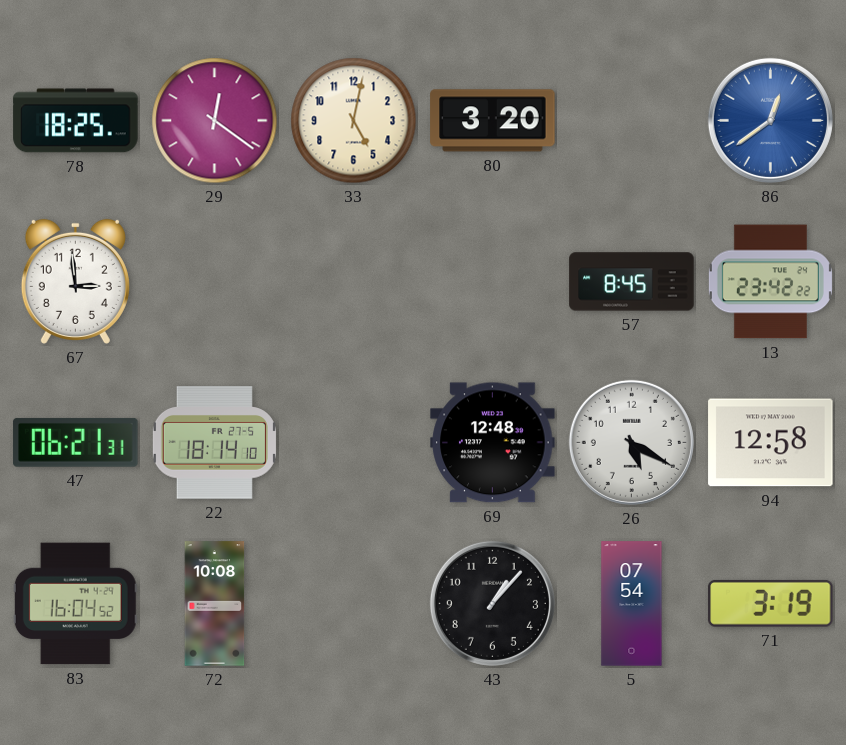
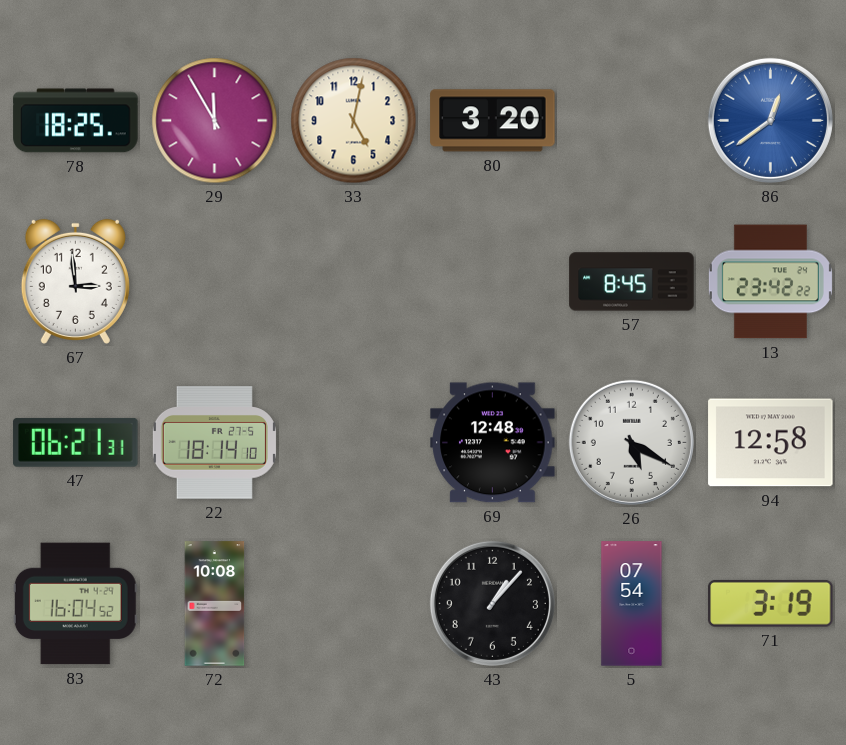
29: 12:21 -> 11:55
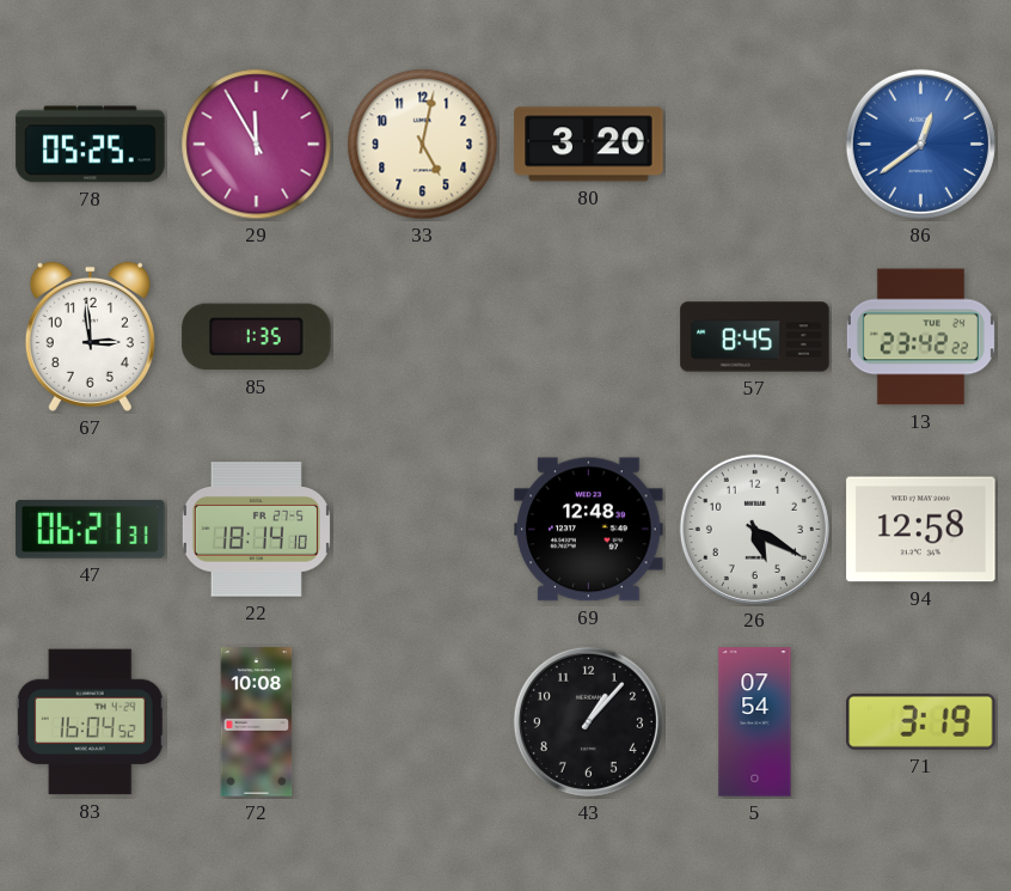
78: 18:25 -> 05:25
85: none -> 1:35
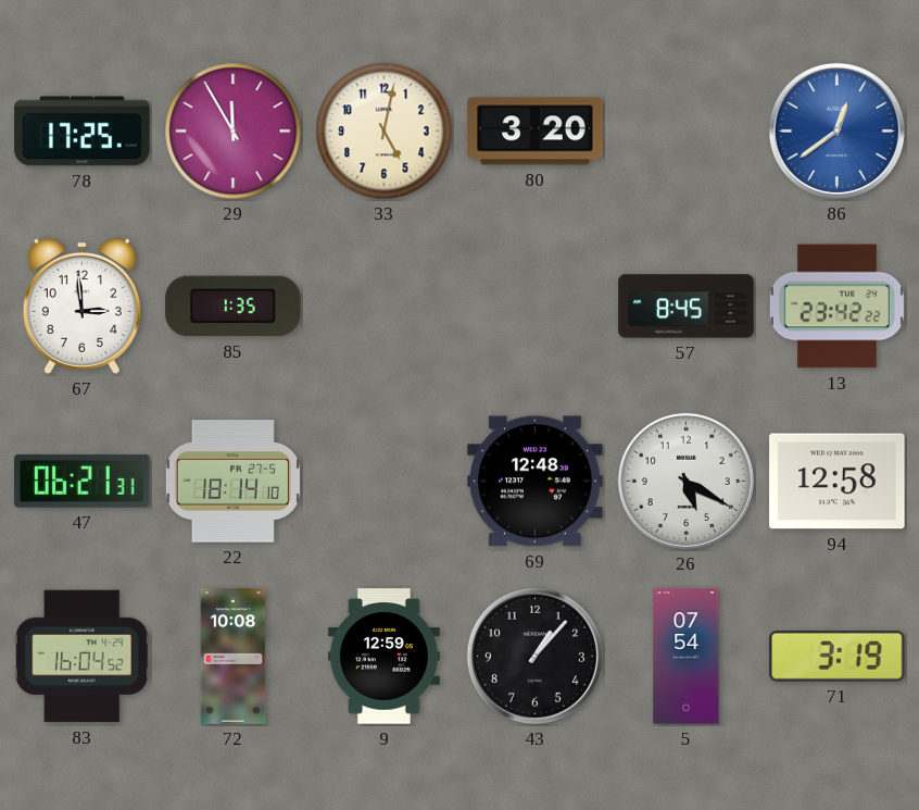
78: 05:25 -> 17:25
9: none -> 12:59
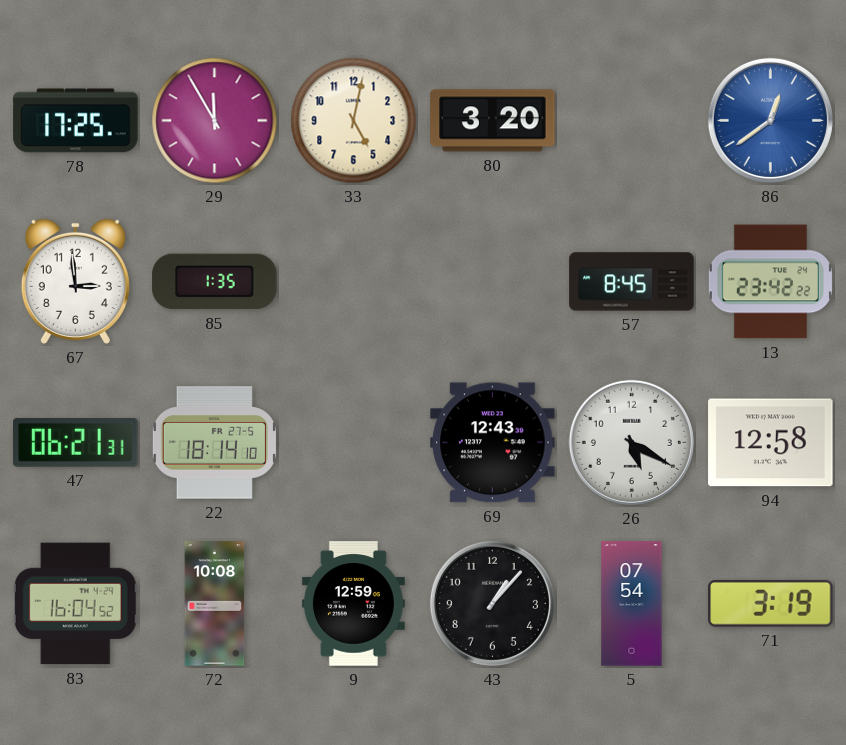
69: 12:48 -> 12:43
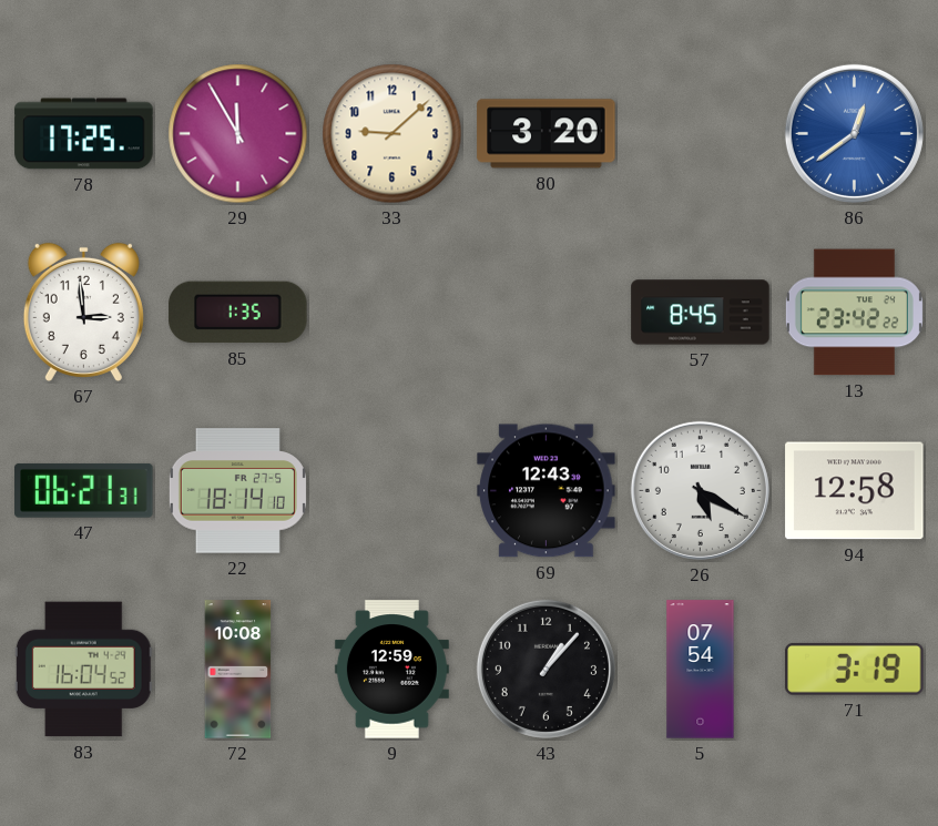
33: 5:02 -> 9:08
